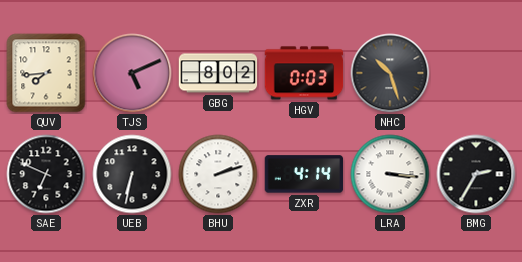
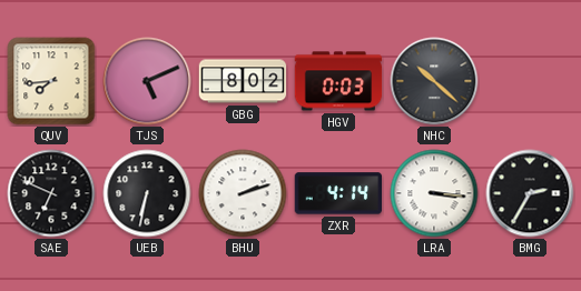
NHC: 10:27 -> 10:22
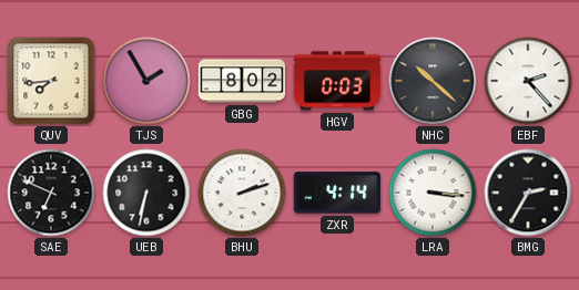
TJS: 5:11 -> 1:55
EBF: none -> 2:23
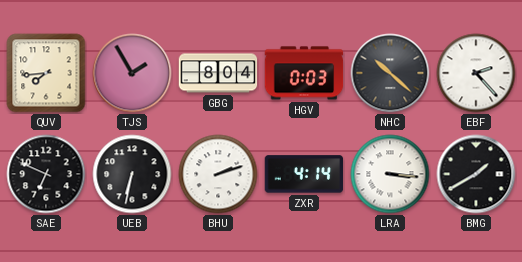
GBG: 8:02 -> 8:04
BMG: 2:35 -> 1:40
